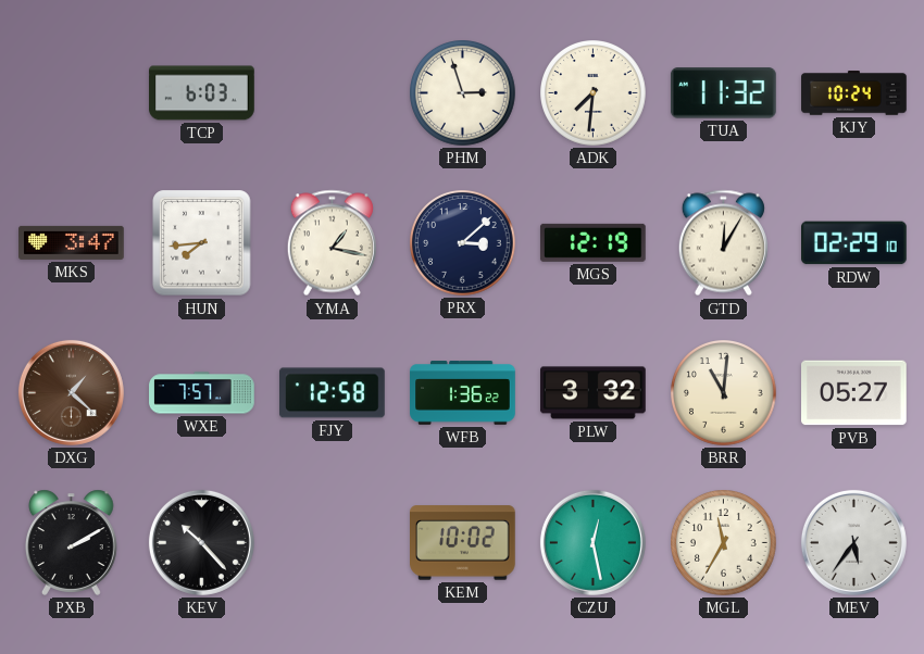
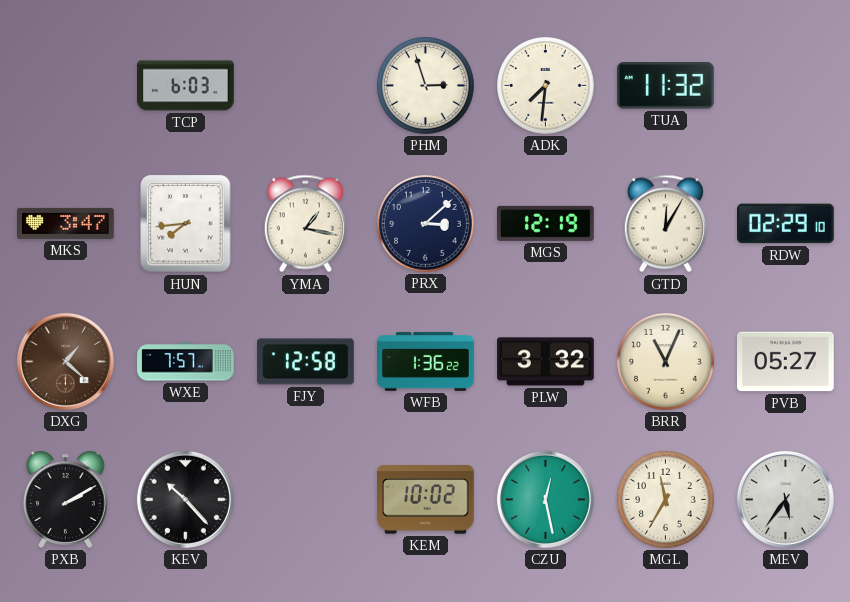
KJY: 10:24 -> none
BRR: 11:01 -> 11:04
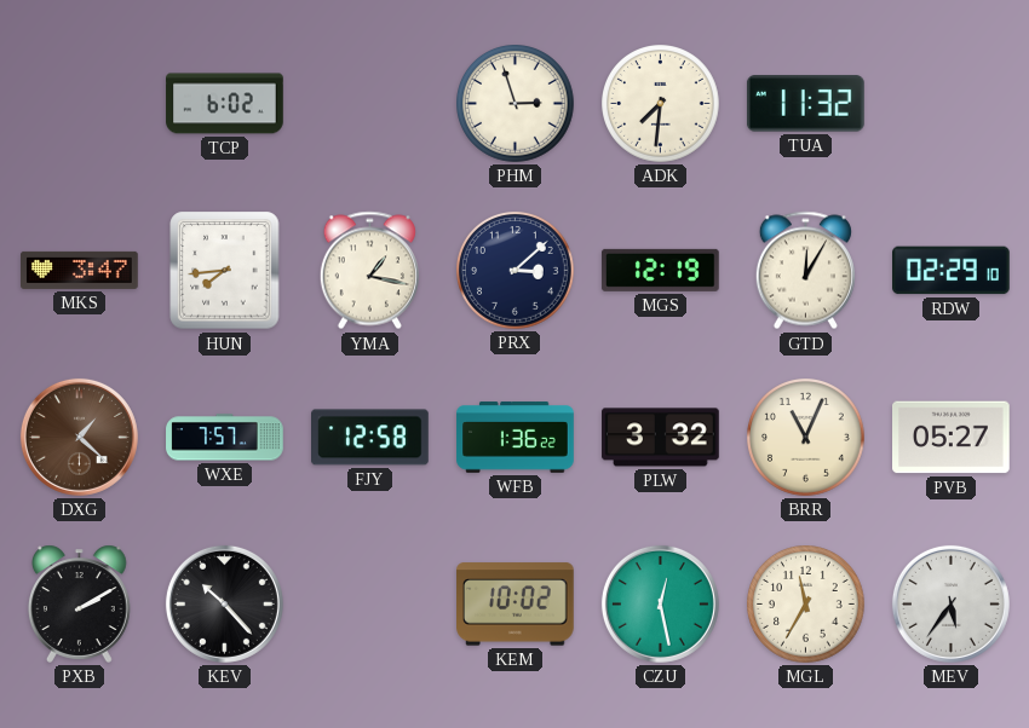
TCP: 6:03 -> 6:02
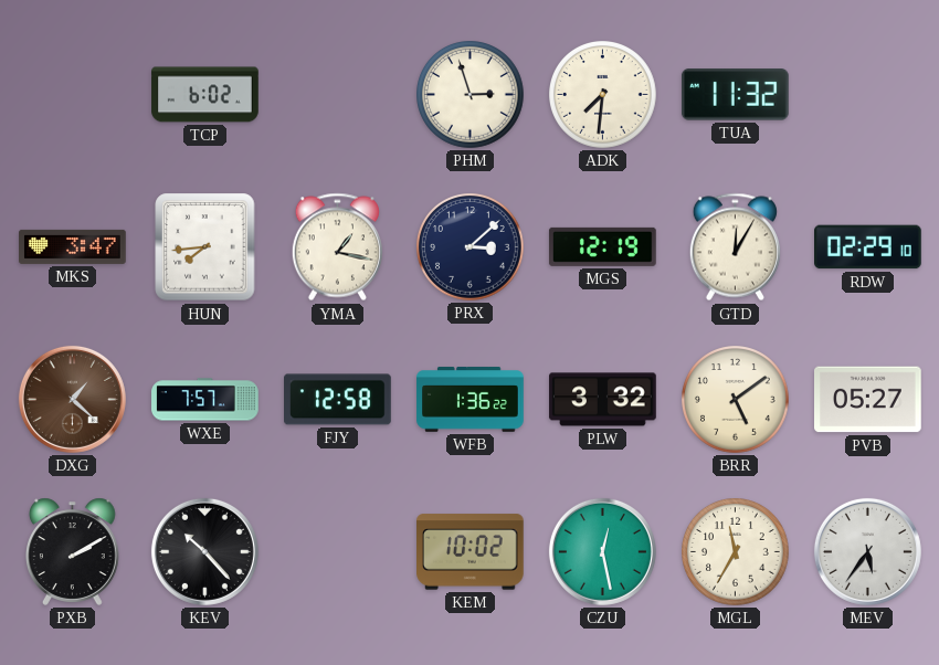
BRR: 11:04 -> 5:09
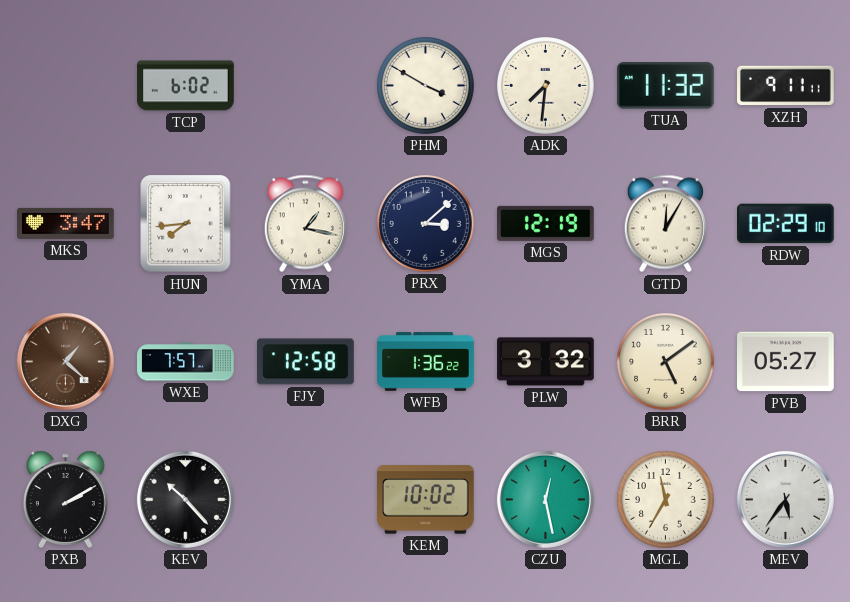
PHM: 2:57 -> 3:50
XZH: none -> 9:11
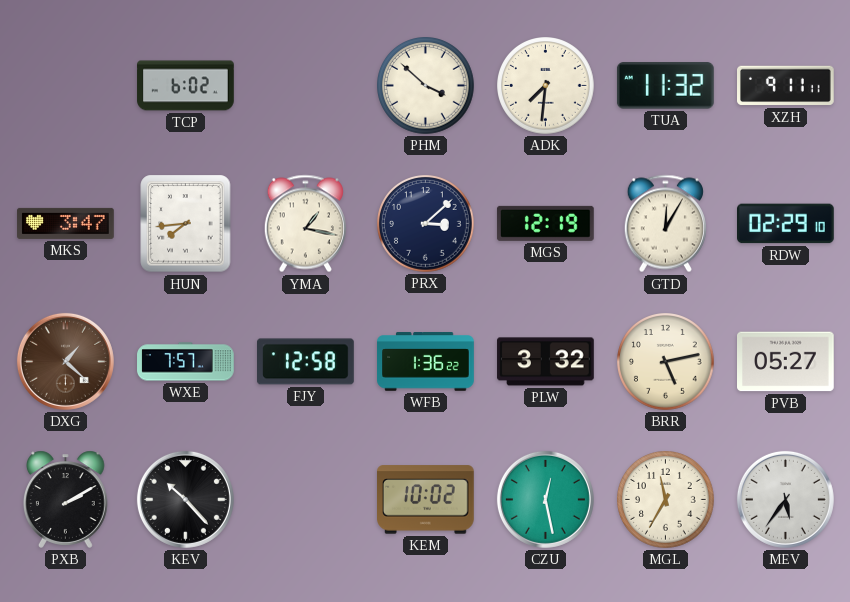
PHM: 3:50 -> 3:52
BRR: 5:09 -> 5:13
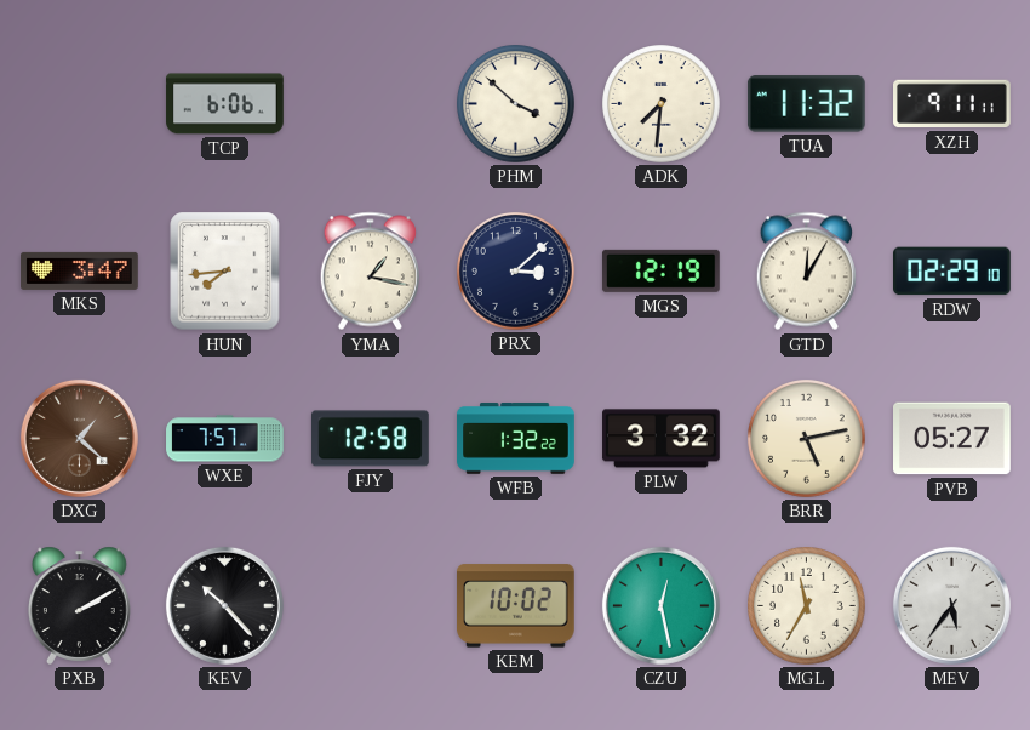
TCP: 6:02 -> 6:06
WFB: 1:36 -> 1:32
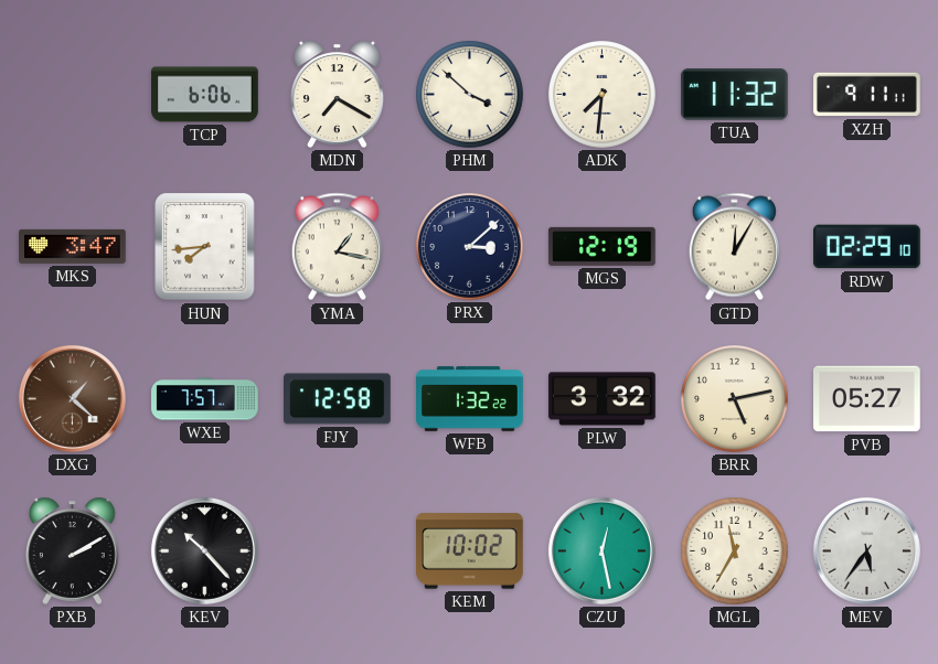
MDN: none -> 7:20
